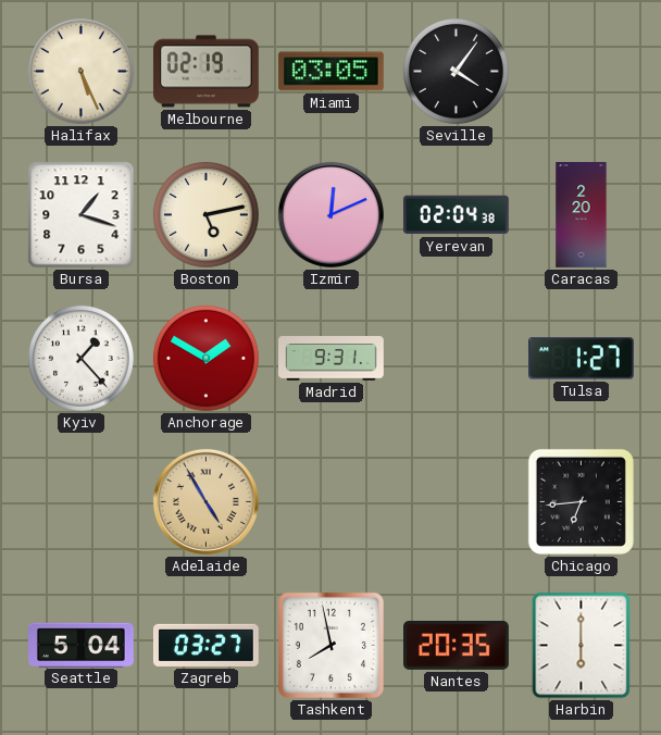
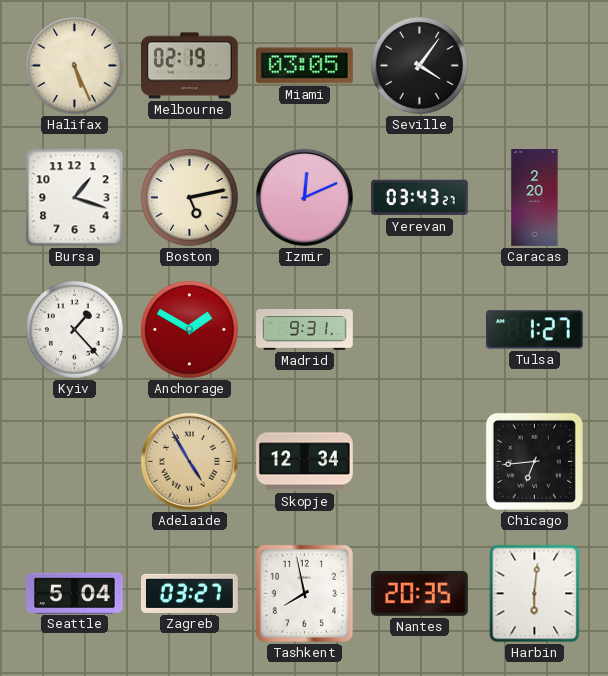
Yerevan: 02:04 -> 03:43
Skopje: none -> 12:34
Harbin: 6:00 -> 6:01
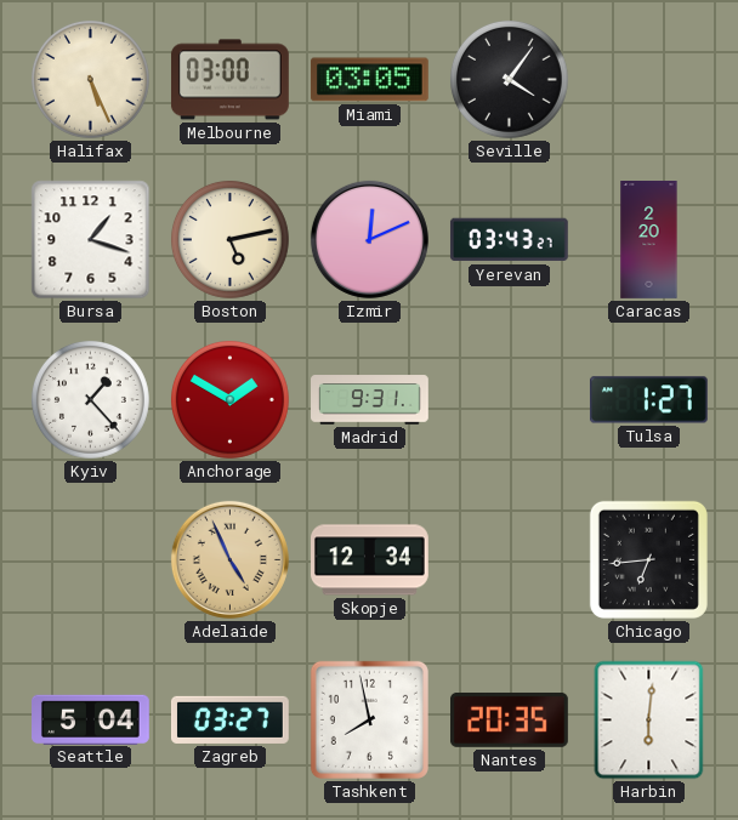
Melbourne: 02:19 -> 03:00
Adelaide: 4:55 -> 4:56
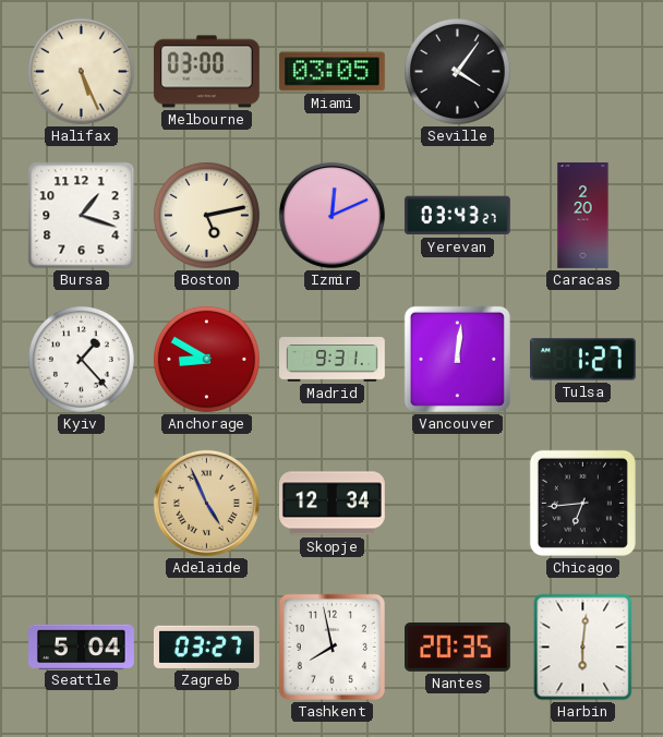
Anchorage: 1:50 -> 8:50
Vancouver: none -> 12:01
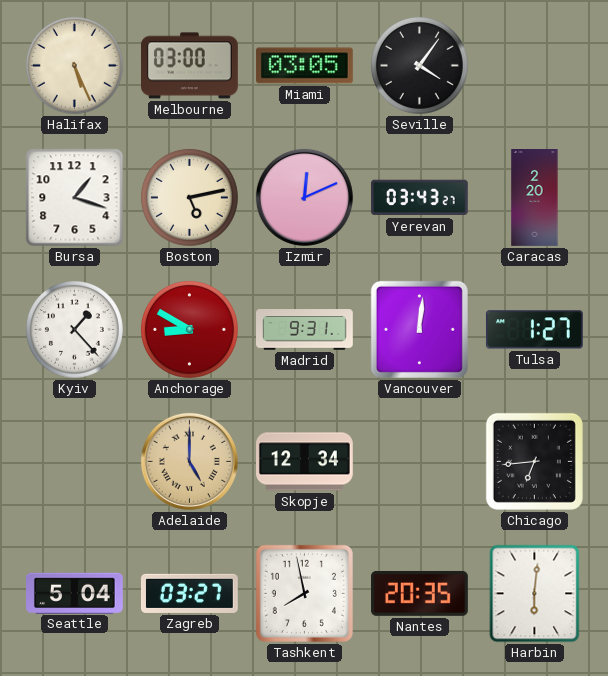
Adelaide: 4:56 -> 5:00
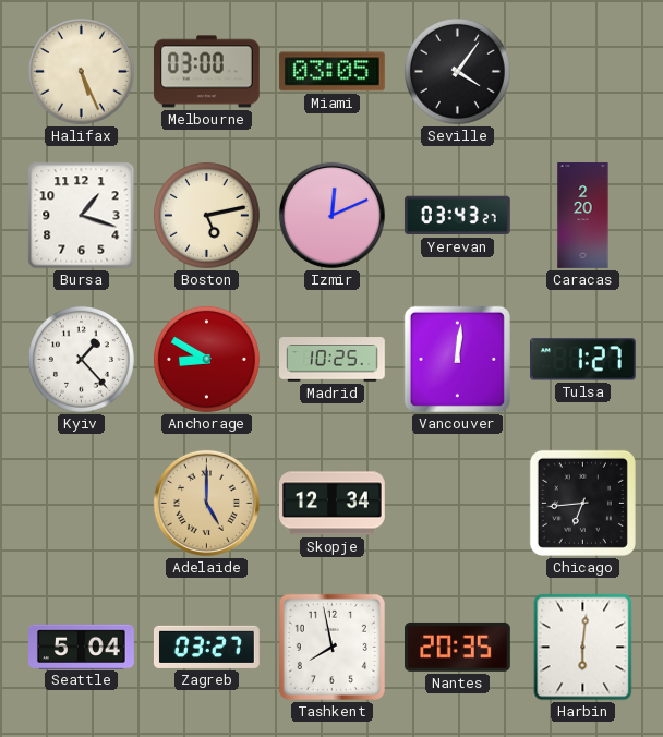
Madrid: 9:31 -> 10:25
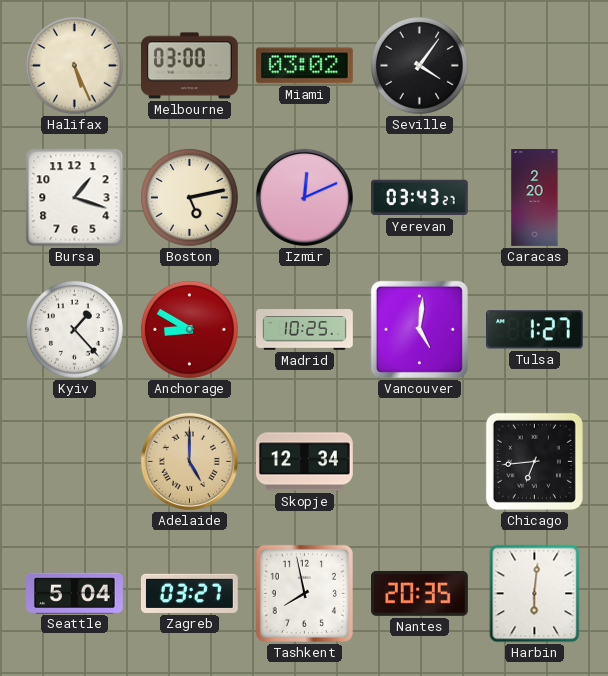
Miami: 03:05 -> 03:02
Vancouver: 12:01 -> 5:01
